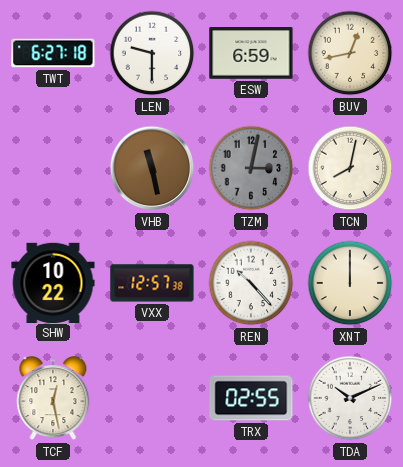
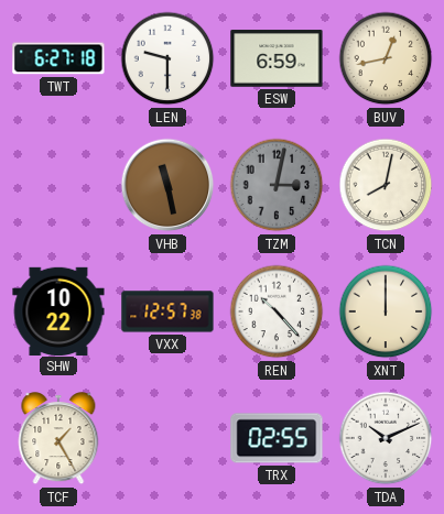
TCF: 12:28 -> 1:25
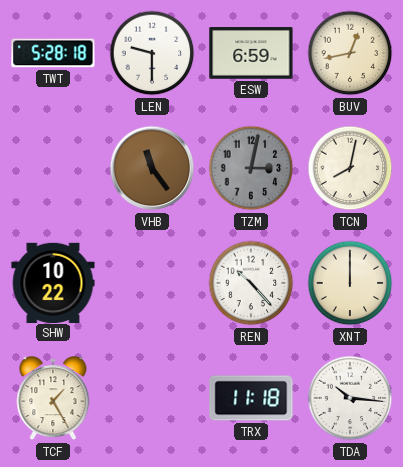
TWT: 6:27 -> 5:28
VHB: 11:28 -> 11:24
VXX: 12:57 -> none
TRX: 02:55 -> 11:18
TDA: 10:11 -> 10:16
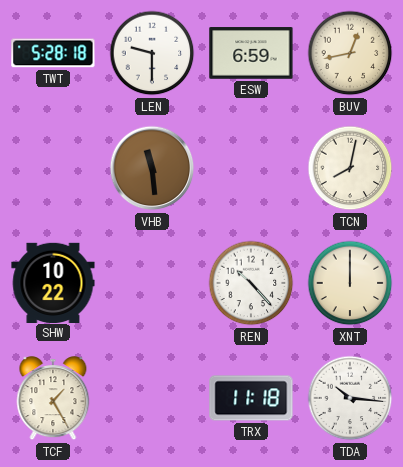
VHB: 11:24 -> 11:29
TZM: 3:02 -> none
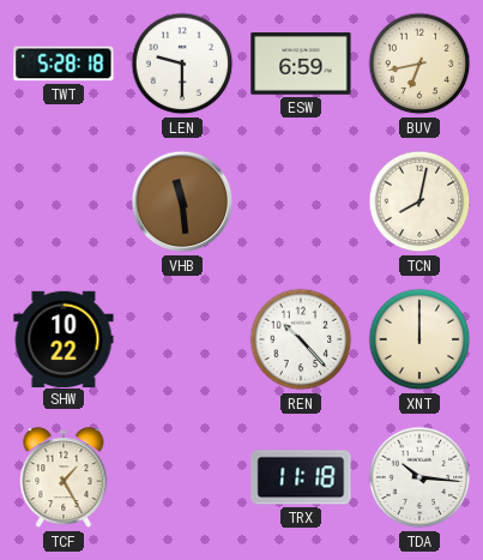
BUV: 12:43 -> 6:43
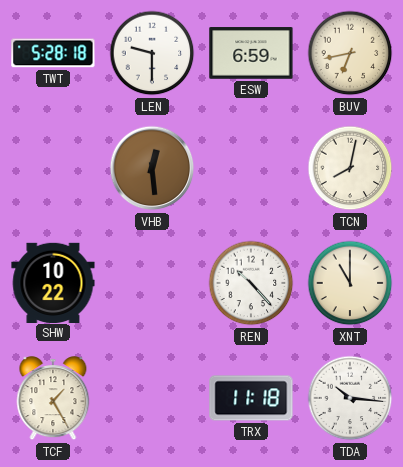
VHB: 11:29 -> 12:29
XNT: 12:00 -> 11:00
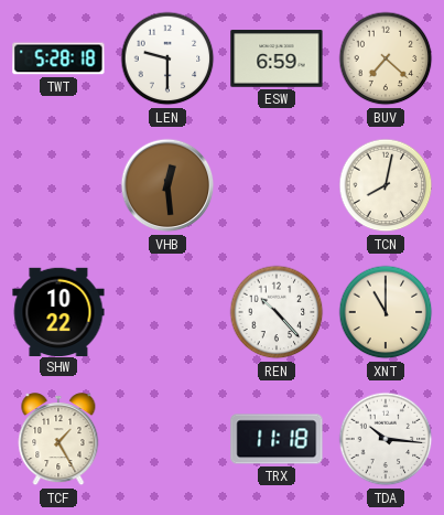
BUV: 6:43 -> 7:22
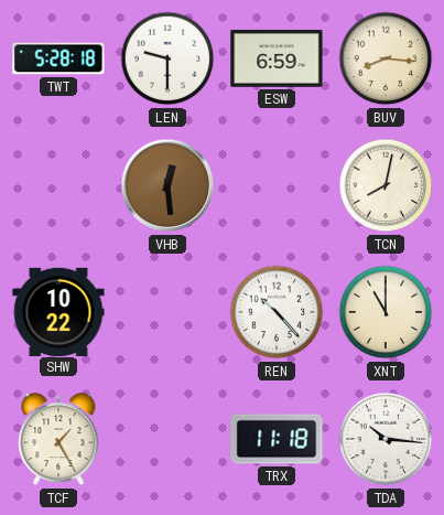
BUV: 7:22 -> 8:16
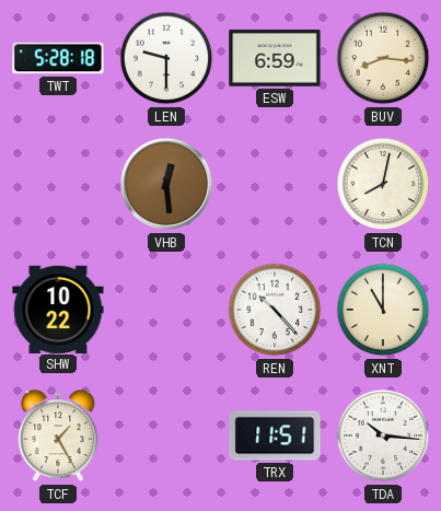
TRX: 11:18 -> 11:51
